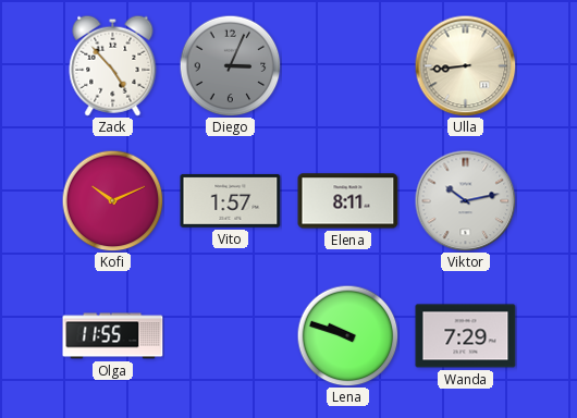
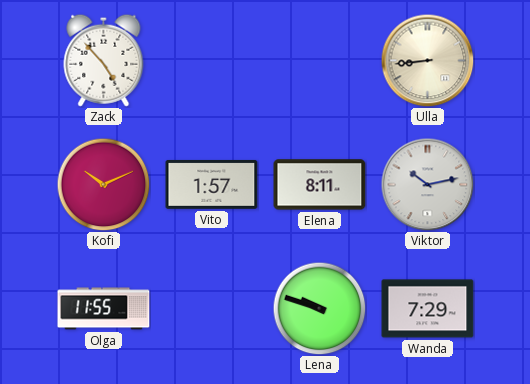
Diego: 3:04 -> none
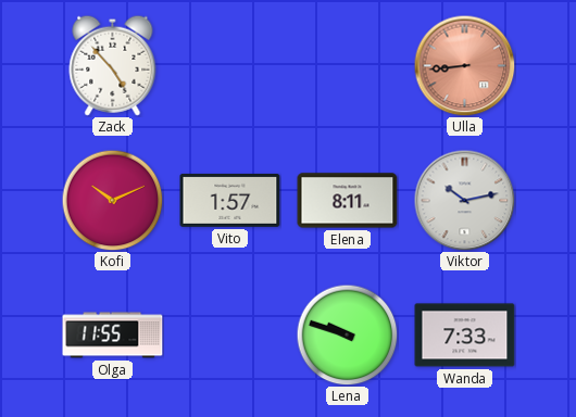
Ulla dial: cream -> salmon
Wanda: 7:29 -> 7:33
